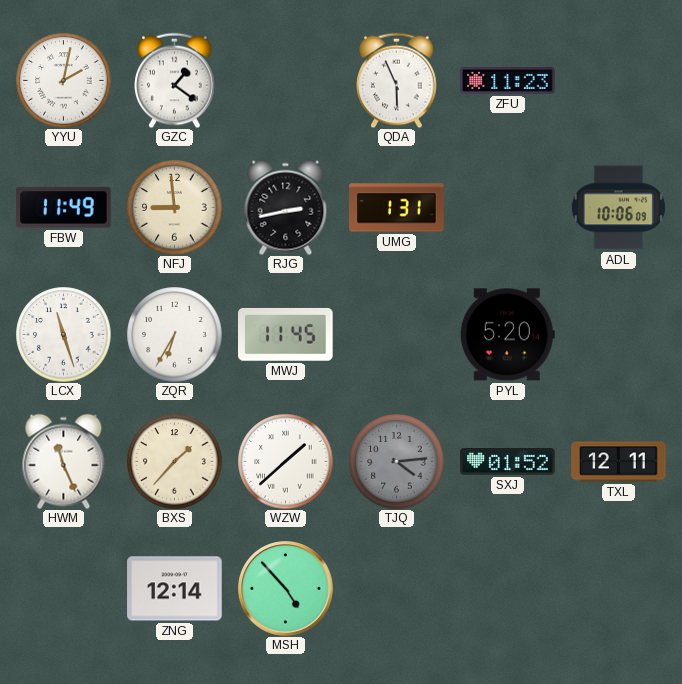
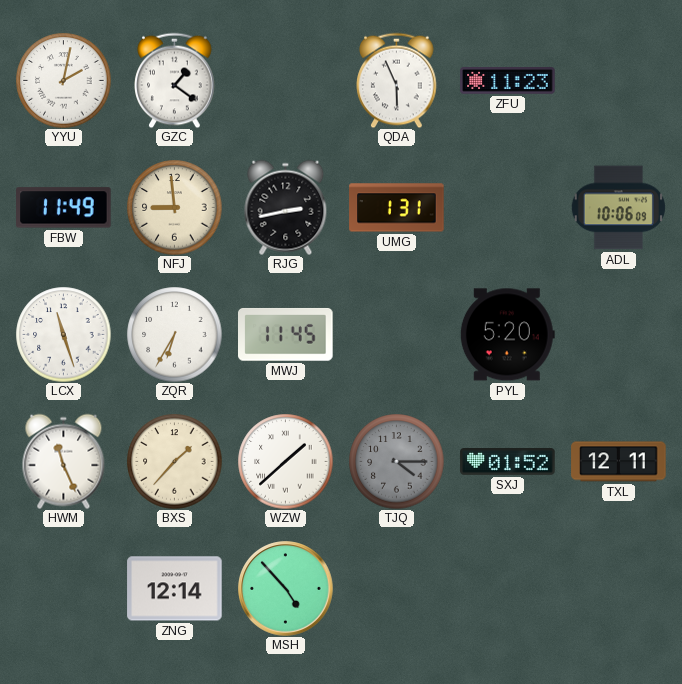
TJQ: 4:14 -> 4:15
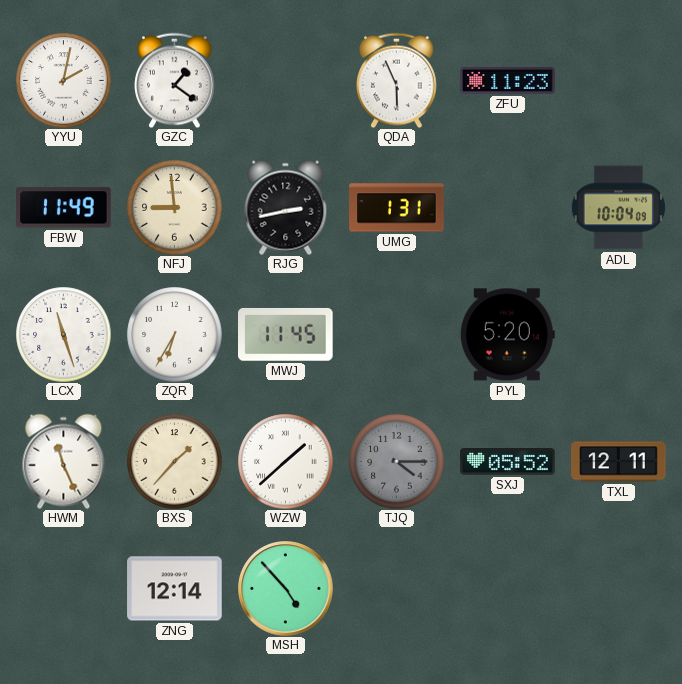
ADL: 10:06 -> 10:04
SXJ: 01:52 -> 05:52
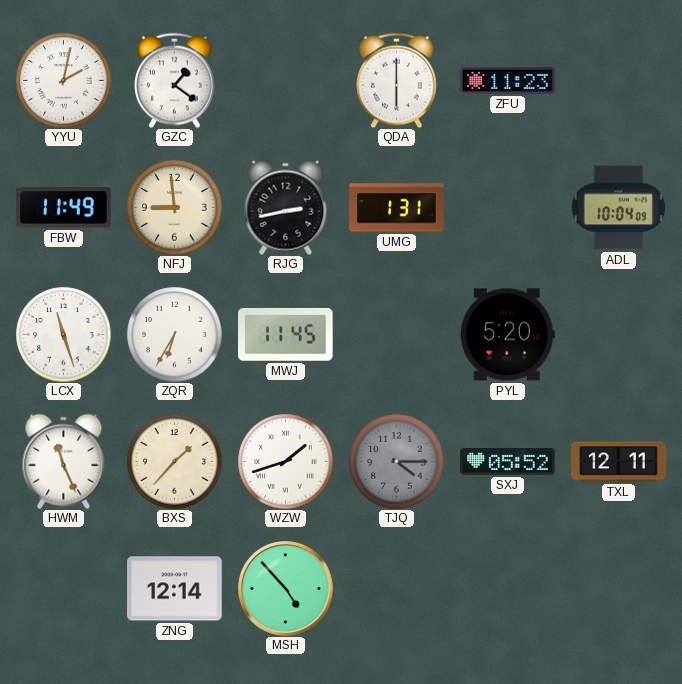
QDA: 5:56 -> 6:00
WZW: 1:38 -> 1:42
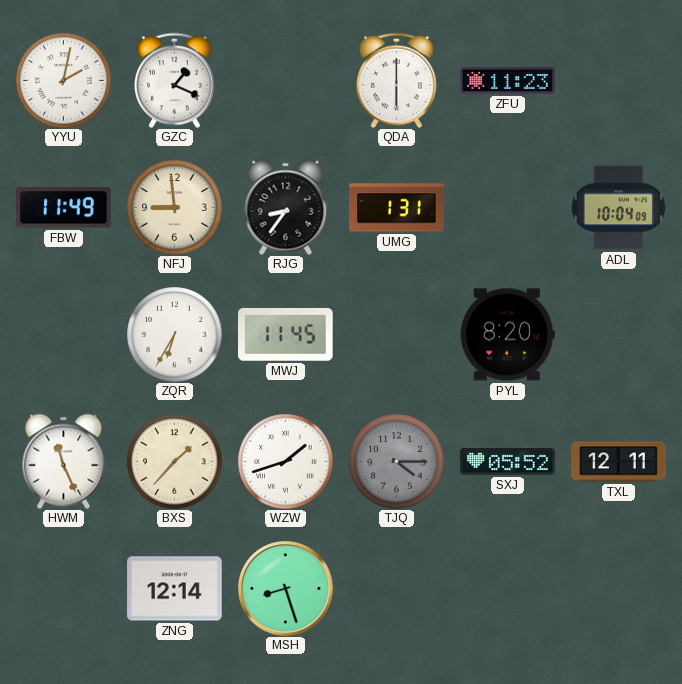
GZC: 1:21 -> 1:19
RJG: 2:43 -> 8:36
LCX: 11:27 -> none
PYL: 5:20 -> 8:20
MSH: 4:53 -> 8:27
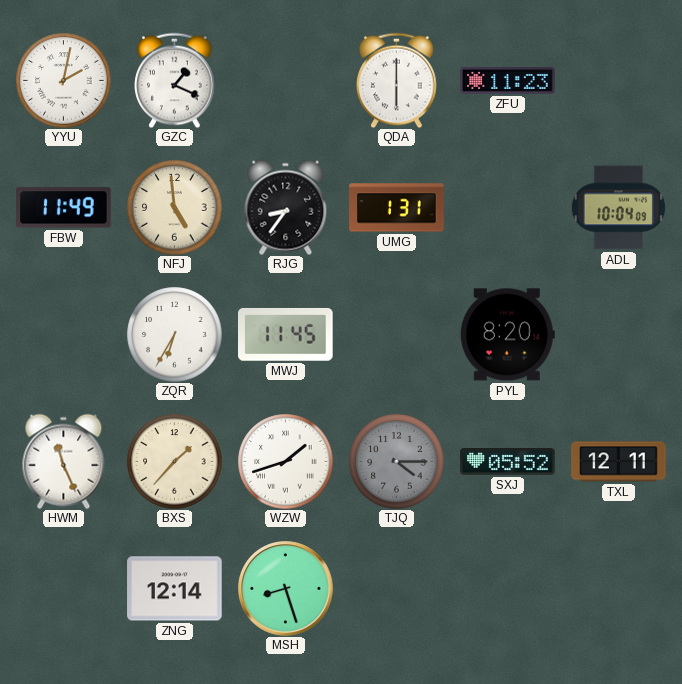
NFJ: 8:59 -> 4:59
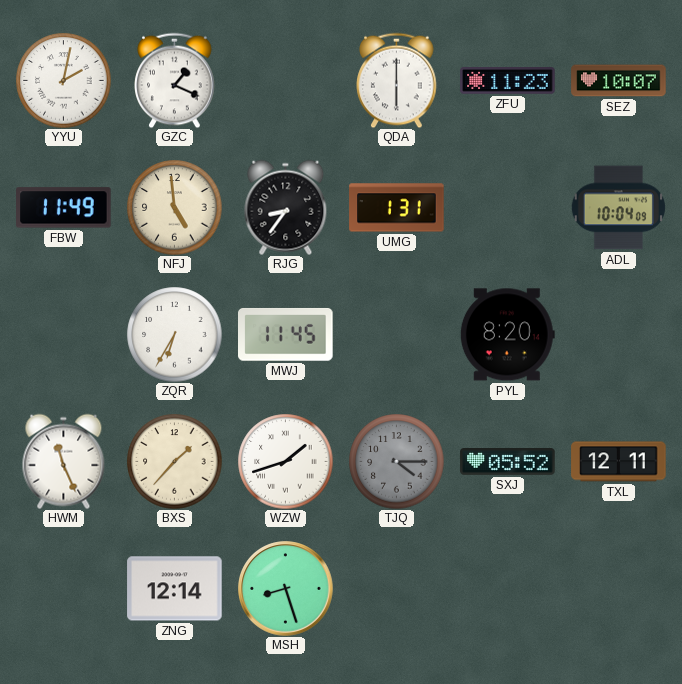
SEZ: none -> 10:07
